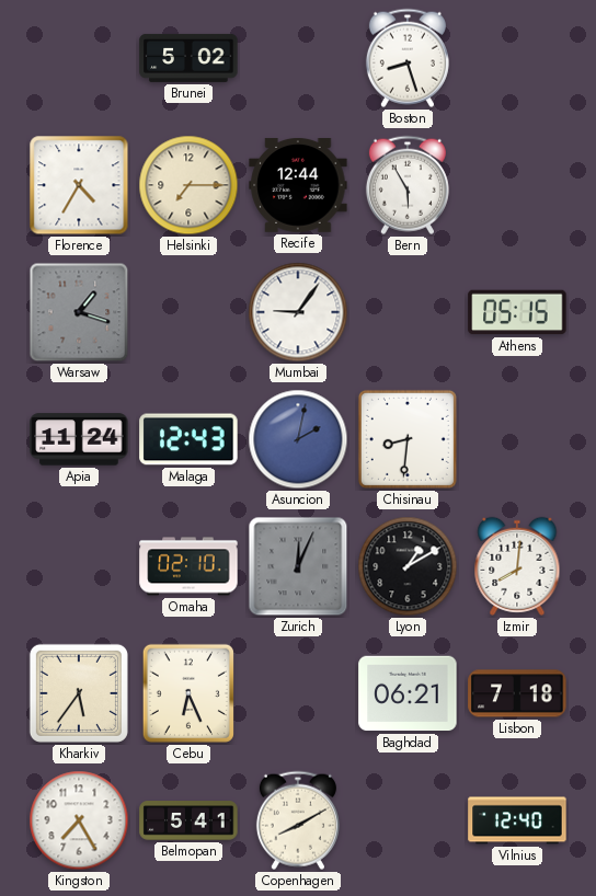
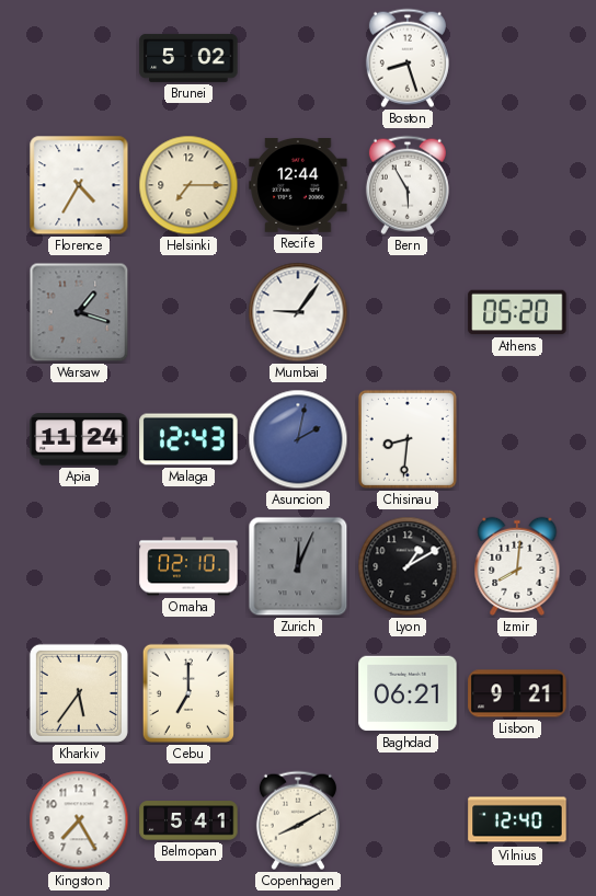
Athens: 05:15 -> 05:20
Cebu: 6:26 -> 7:00
Lisbon: 7:18 -> 9:21
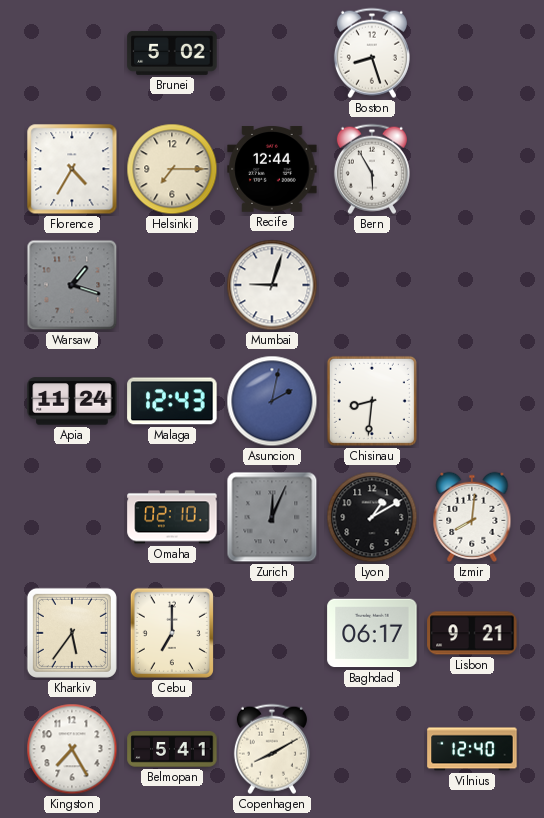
Mumbai: 9:06 -> 9:03
Athens: 05:20 -> none
Baghdad: 06:21 -> 06:17
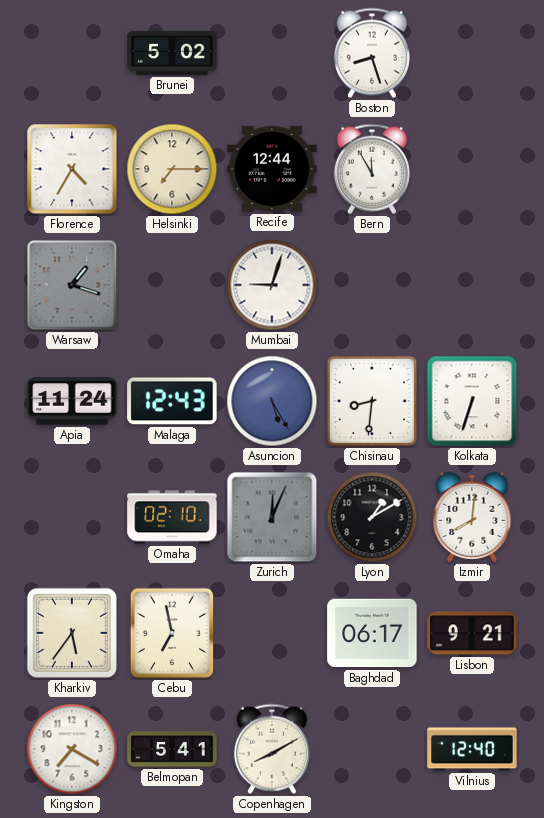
Bern: 5:55 -> 11:55
Asuncion: 2:02 -> 5:25
Kolkata: none -> 6:33
Cebu: 7:00 -> 6:58
Kingston: 7:25 -> 7:20
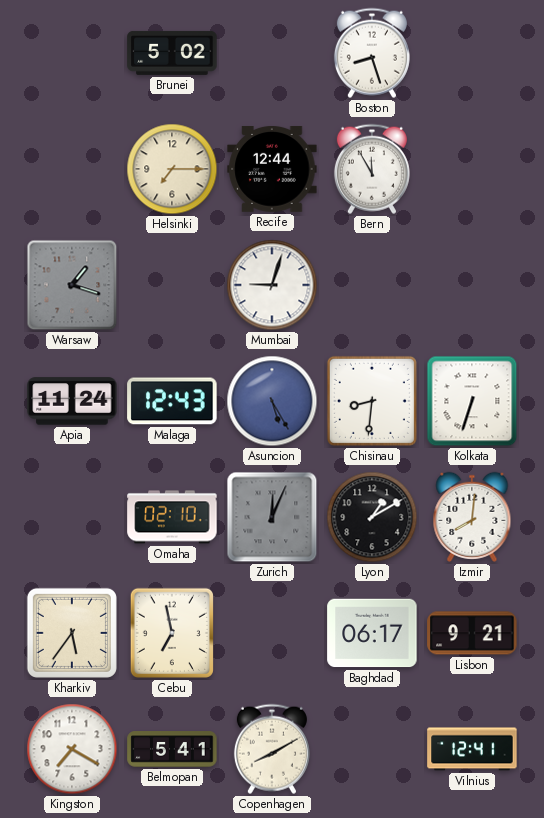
Florence: 4:35 -> none
Vilnius: 12:40 -> 12:41
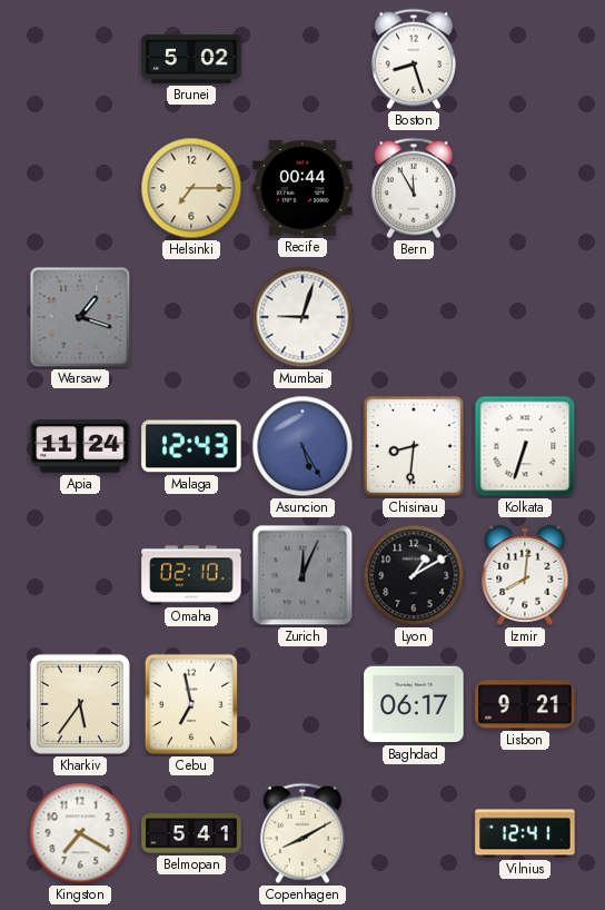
Recife: 12:44 -> 00:44
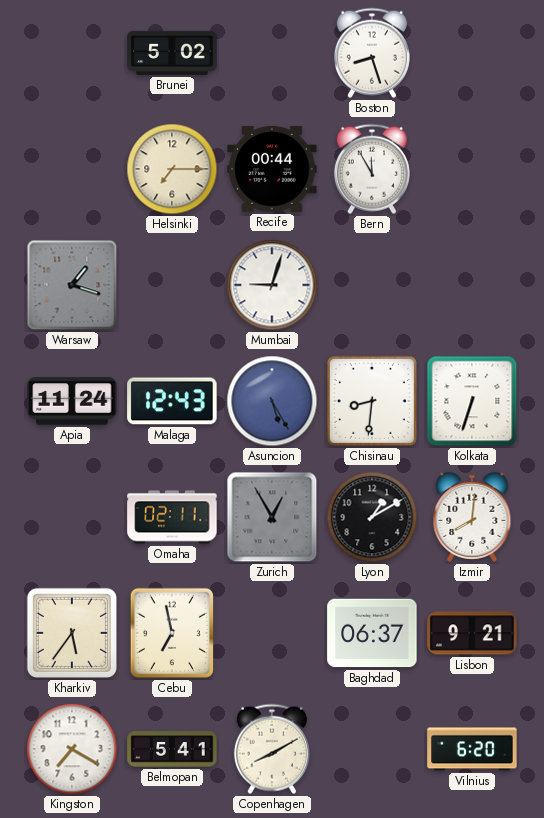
Omaha: 02:10 -> 02:11
Zurich: 12:04 -> 12:55
Baghdad: 06:17 -> 06:37
Vilnius: 12:41 -> 6:20
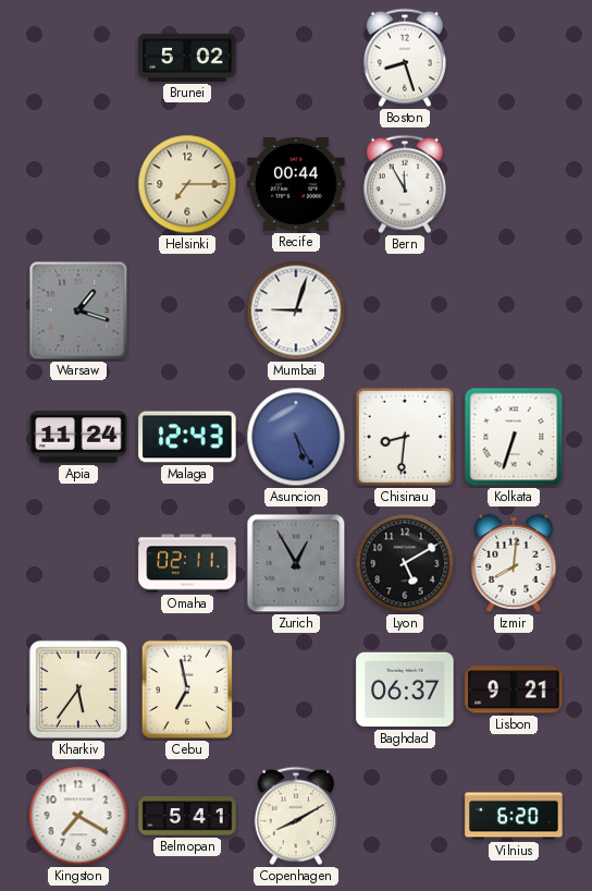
Lyon: 1:10 -> 5:10
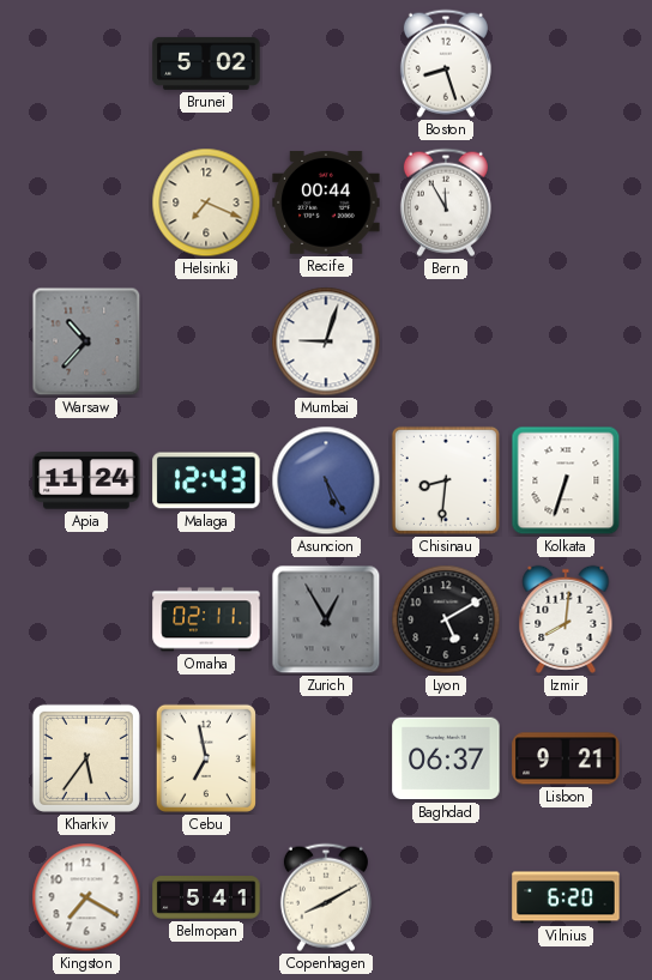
Helsinki: 7:15 -> 7:19
Warsaw: 1:18 -> 10:37
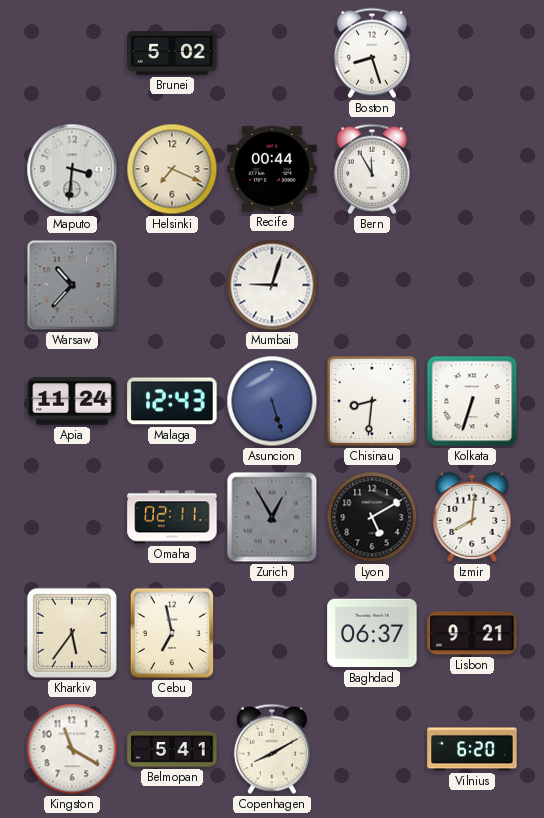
Maputo: none -> 3:31
Asuncion: 5:25 -> 5:27
Kingston: 7:20 -> 11:20
